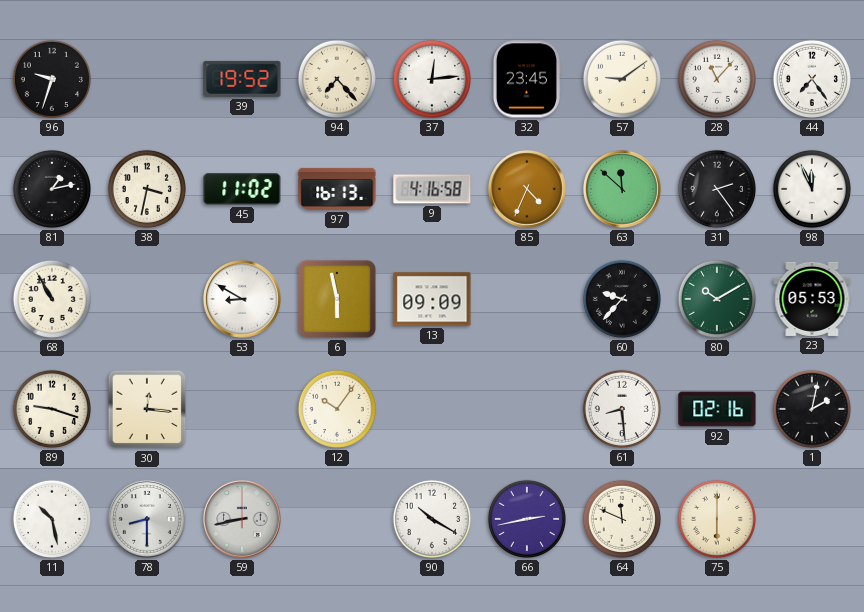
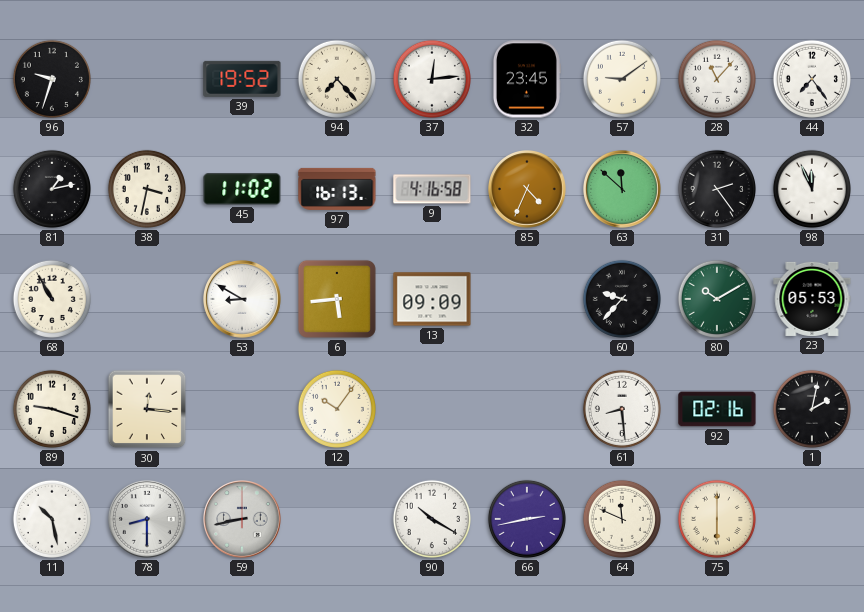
6: 5:58 -> 5:44
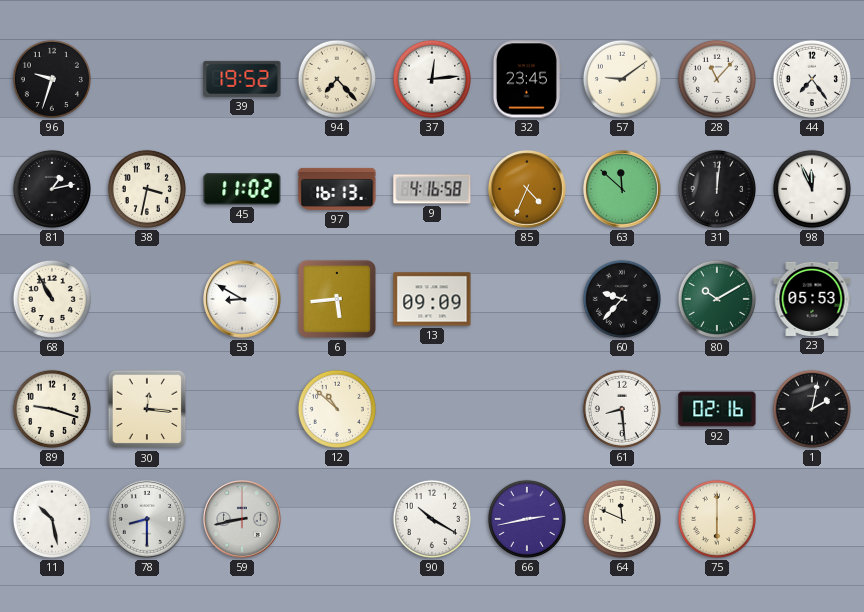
31: 2:24 -> 12:01
12: 10:06 -> 10:52
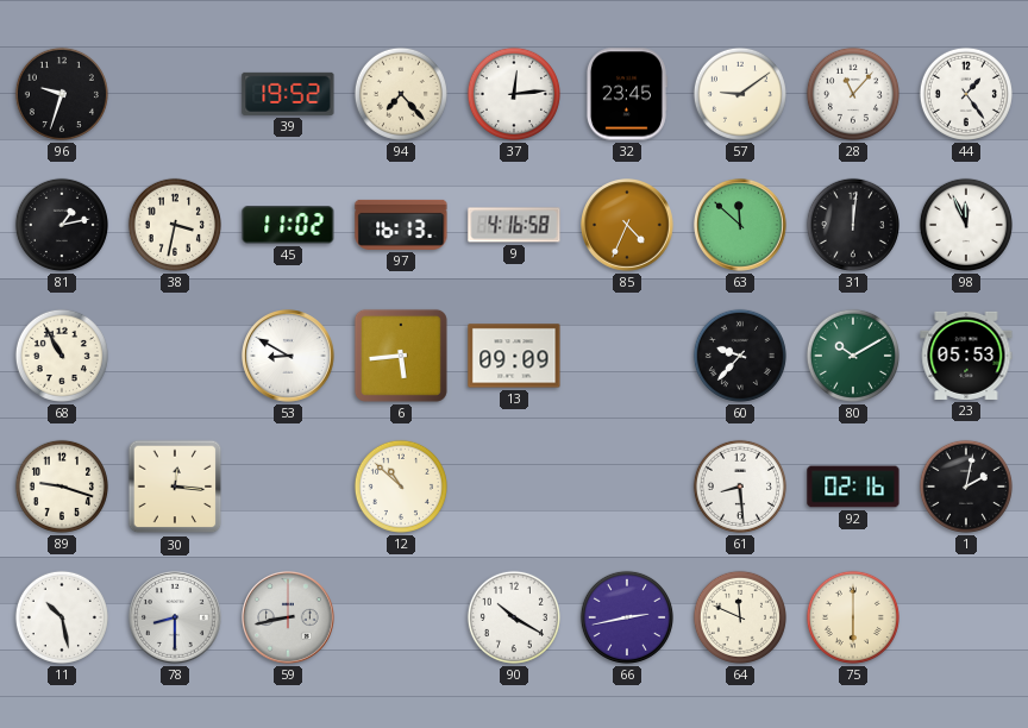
44: 7:24 -> 1:24
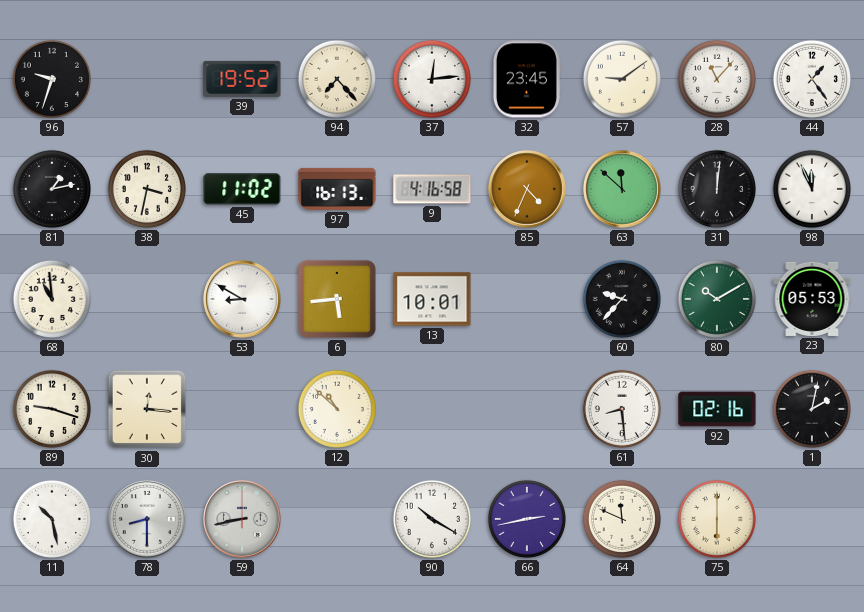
68: 10:55 -> 10:59
13: 09:09 -> 10:01
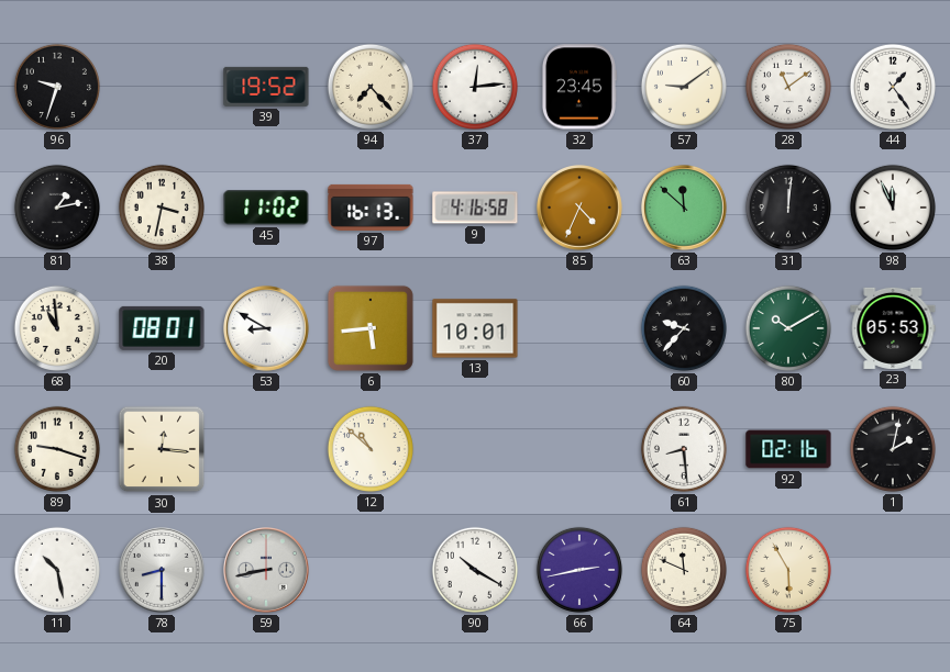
28: 11:07 -> 11:09
20: none -> 08:01
75: 6:00 -> 5:55
